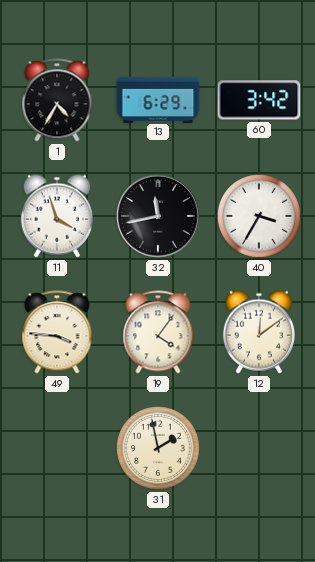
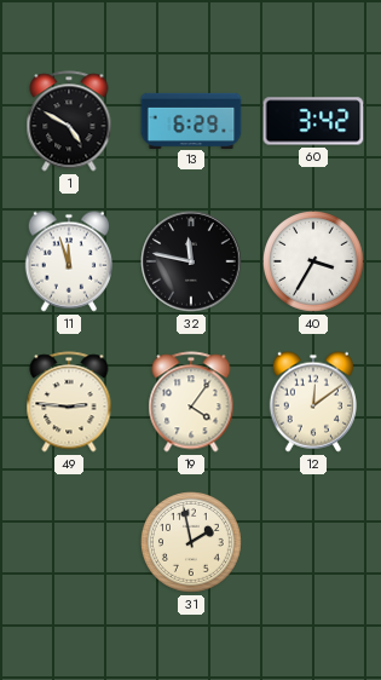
1: 4:35 -> 4:50
11: 3:57 -> 11:57
32: 11:43 -> 11:47
49: 3:46 -> 2:46
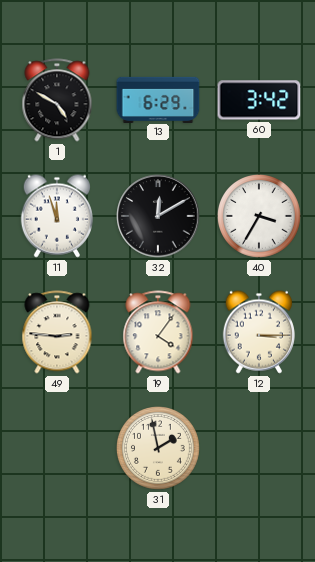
32: 11:47 -> 12:10
12: 12:09 -> 3:15
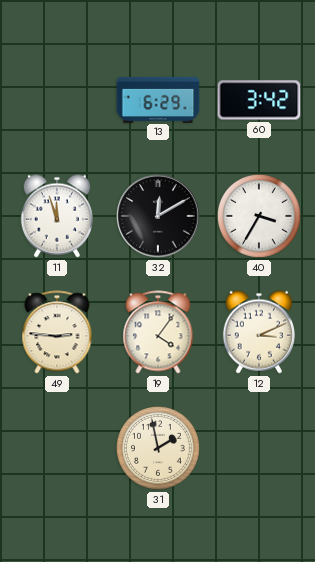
1: 4:50 -> none
12: 3:15 -> 3:11
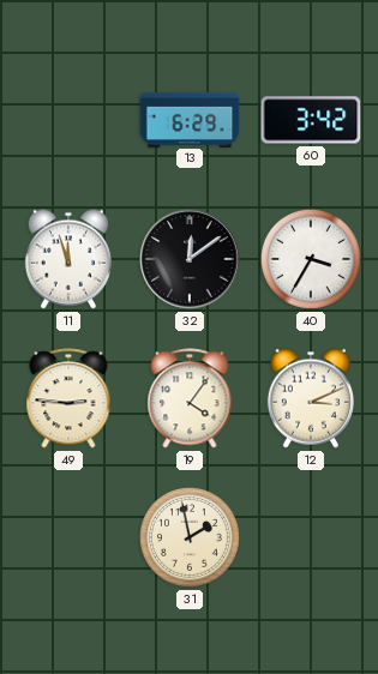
32: 12:10 -> 12:09
